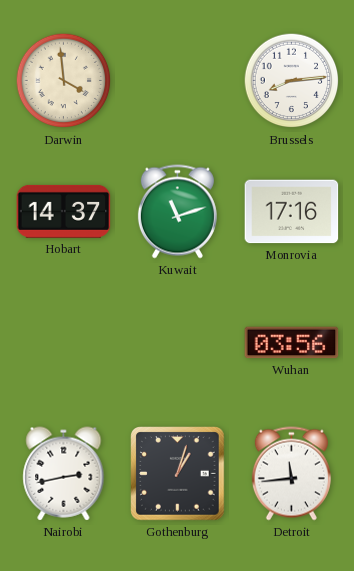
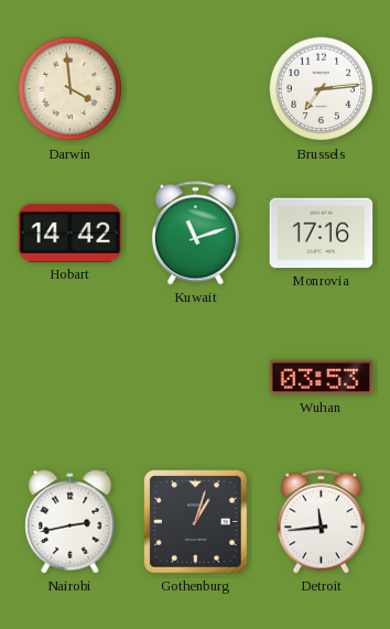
Brussels: 8:14 -> 7:14
Hobart: 14:37 -> 14:42
Wuhan: 03:56 -> 03:53
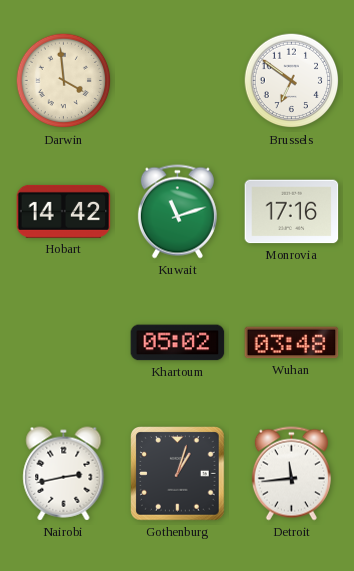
Brussels: 7:14 -> 6:51
Khartoum: none -> 05:02
Wuhan: 03:53 -> 03:48
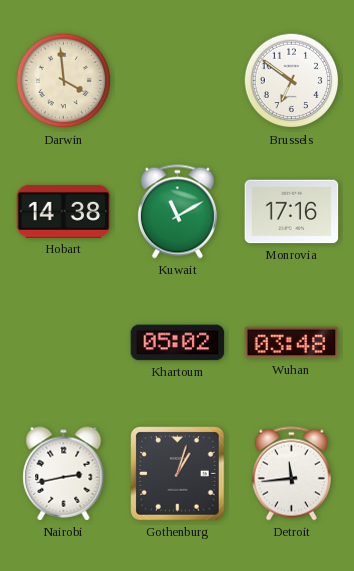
Hobart: 14:42 -> 14:38
Kuwait: 11:12 -> 11:10
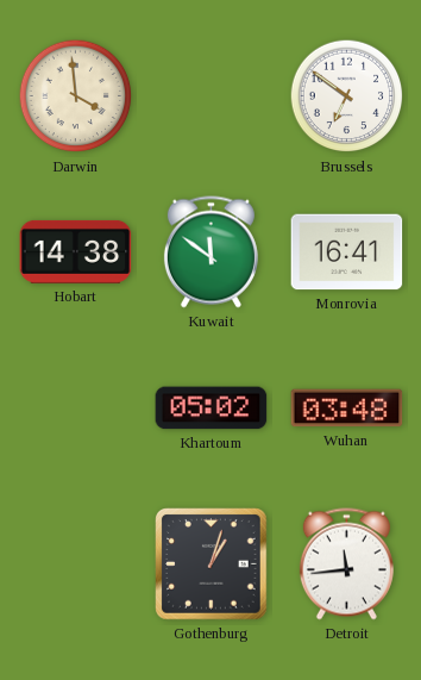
Kuwait: 11:10 -> 11:51
Monrovia: 17:16 -> 16:41
Nairobi: 2:43 -> none
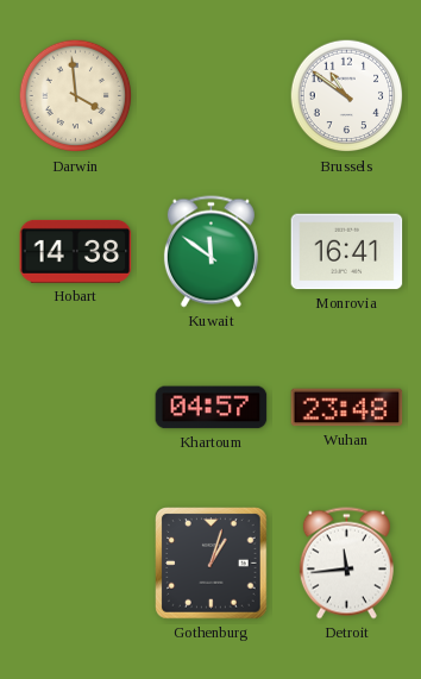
Brussels: 6:51 -> 10:51
Khartoum: 05:02 -> 04:57
Wuhan: 03:48 -> 23:48
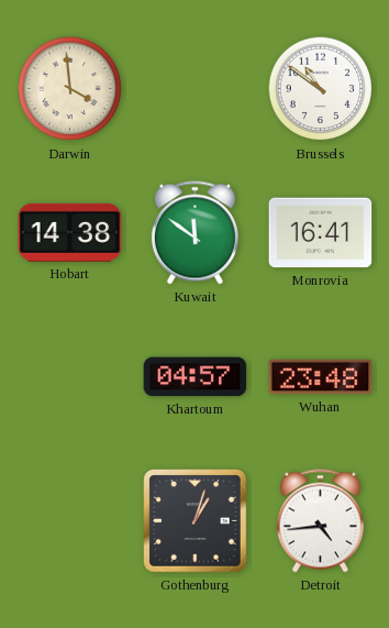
Detroit: 11:44 -> 4:44
